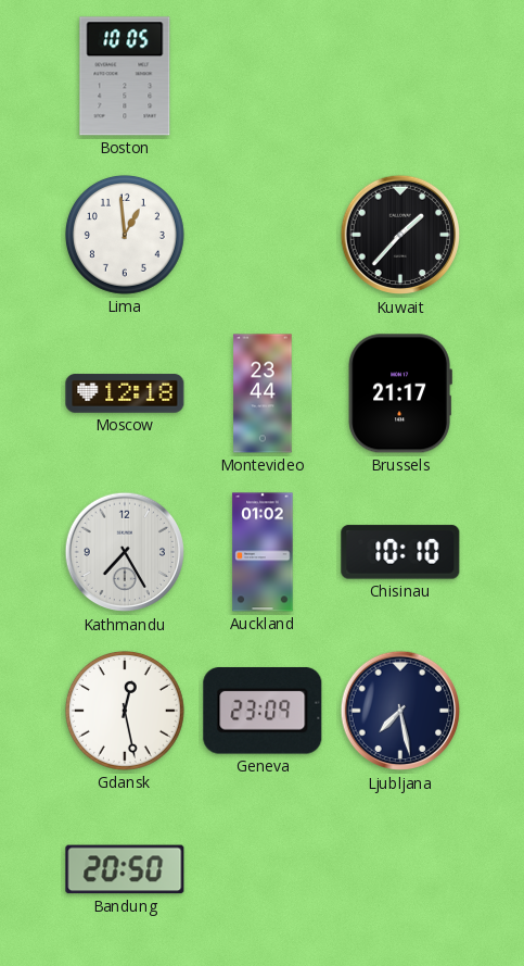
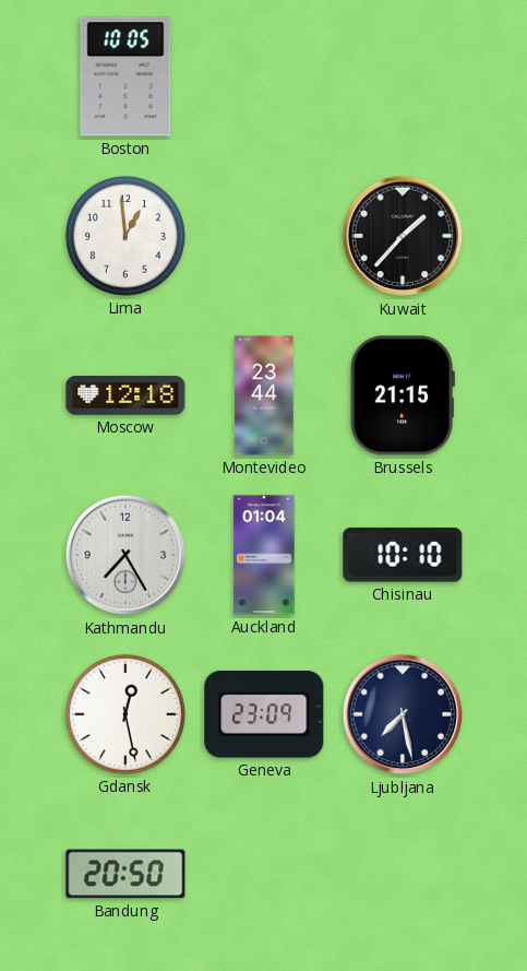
Brussels: 21:17 -> 21:15
Auckland: 01:02 -> 01:04
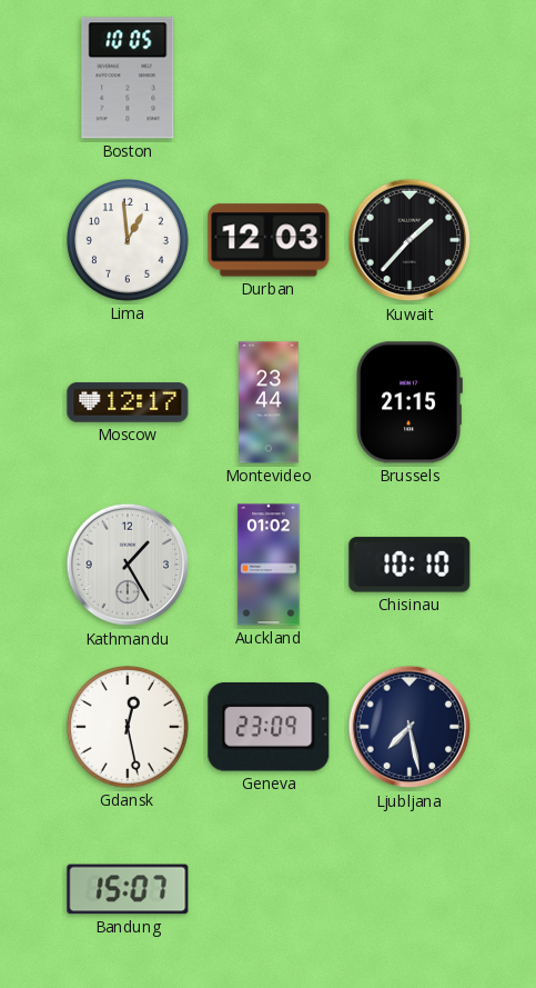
Durban: none -> 12:03
Moscow: 12:18 -> 12:17
Kathmandu: 7:25 -> 1:25
Auckland: 01:04 -> 01:02
Bandung: 20:50 -> 15:07
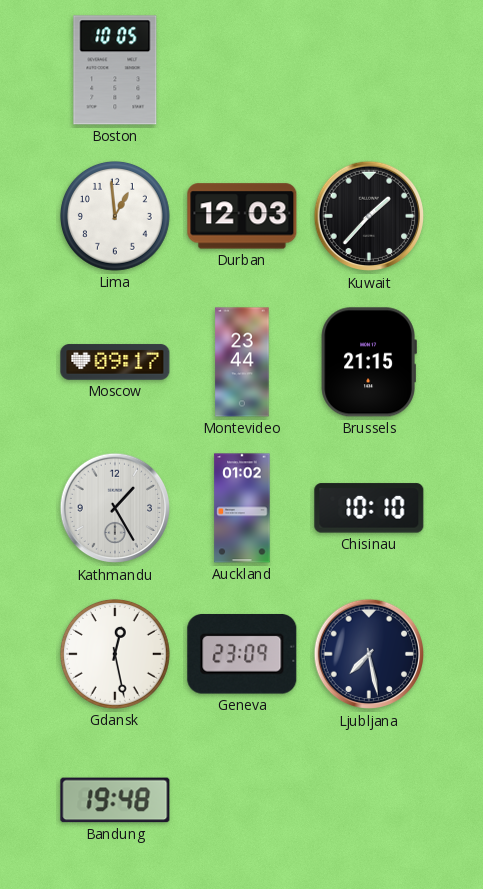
Moscow: 12:17 -> 09:17
Bandung: 15:07 -> 19:48
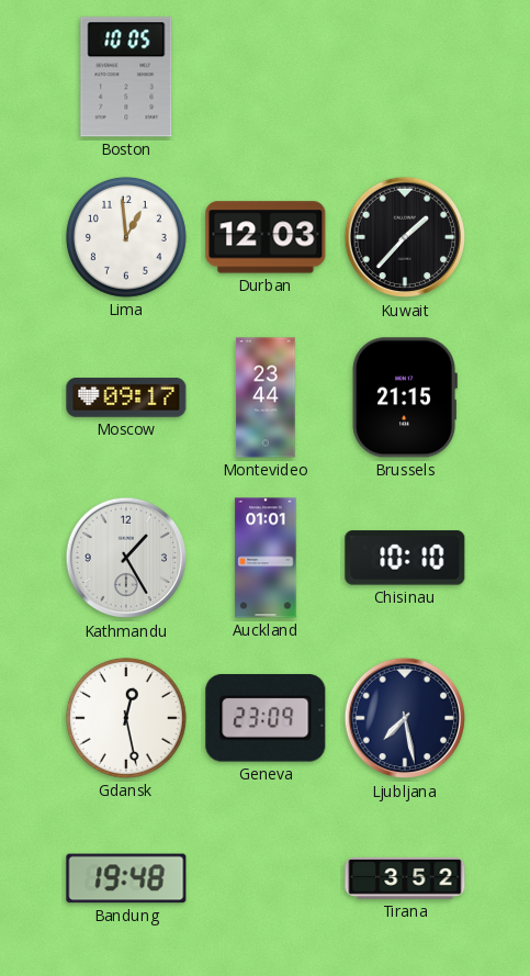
Auckland: 01:02 -> 01:01
Tirana: none -> 3:52
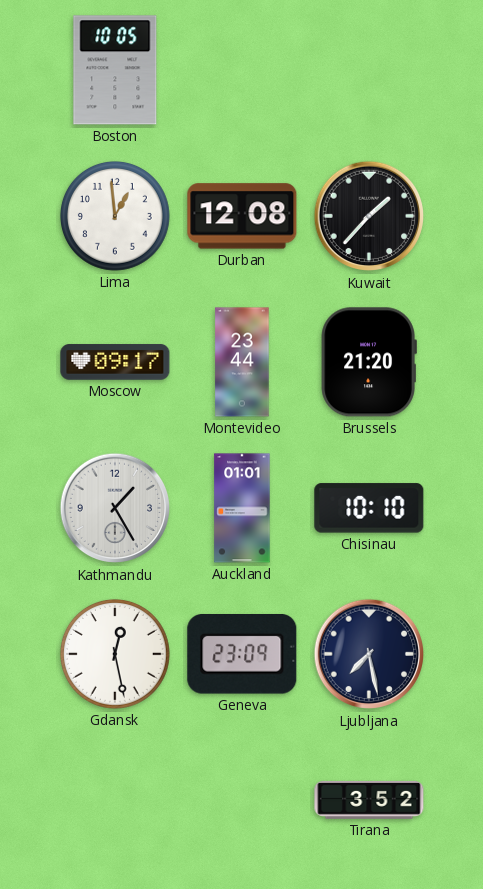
Durban: 12:03 -> 12:08
Brussels: 21:15 -> 21:20
Bandung: 19:48 -> none
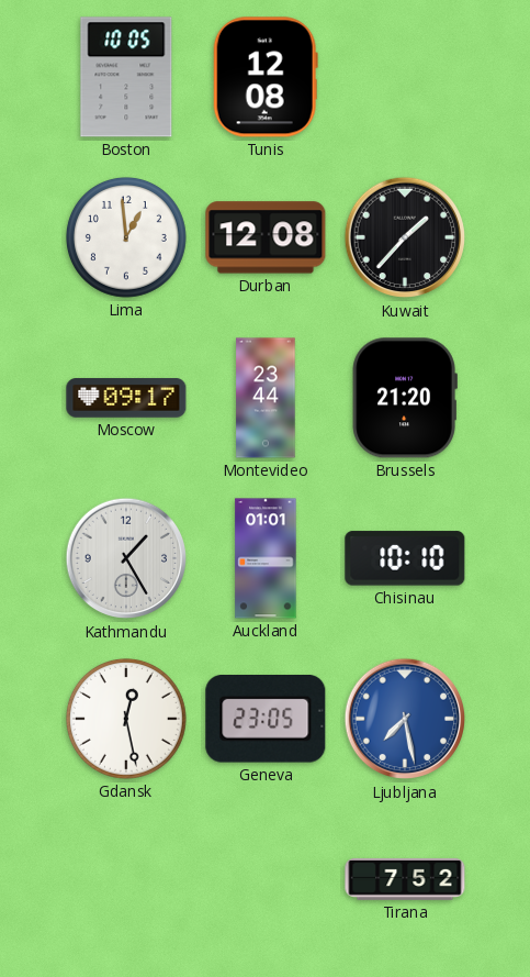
Tunis: none -> 12:08
Geneva: 23:09 -> 23:05
Ljubljana dial: navy -> blue
Tirana: 3:52 -> 7:52
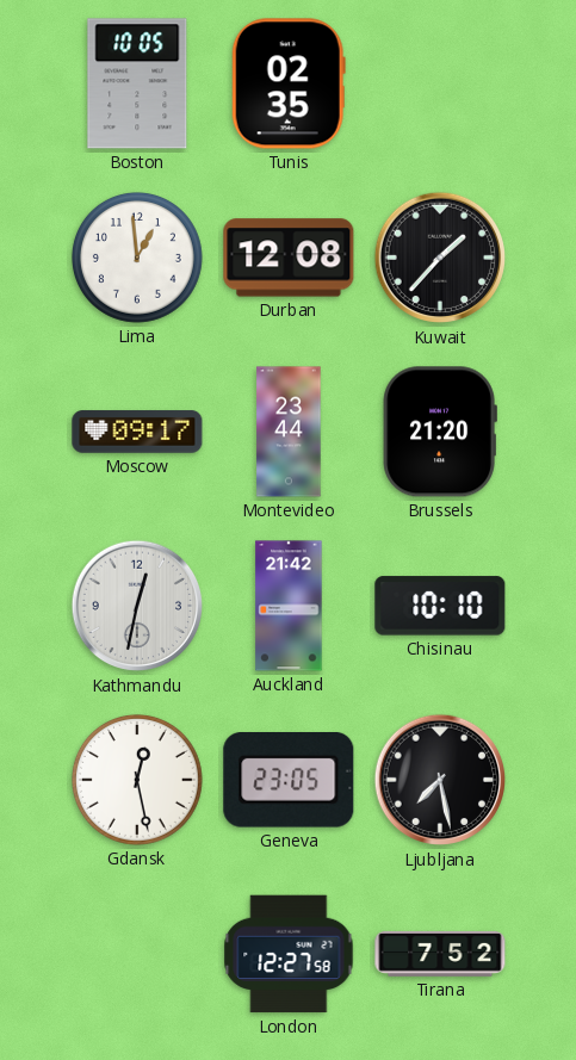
Tunis: 12:08 -> 02:35
Kathmandu: 1:25 -> 12:32
Auckland: 01:01 -> 21:42
Ljubljana dial: blue -> black
London: none -> 12:27
